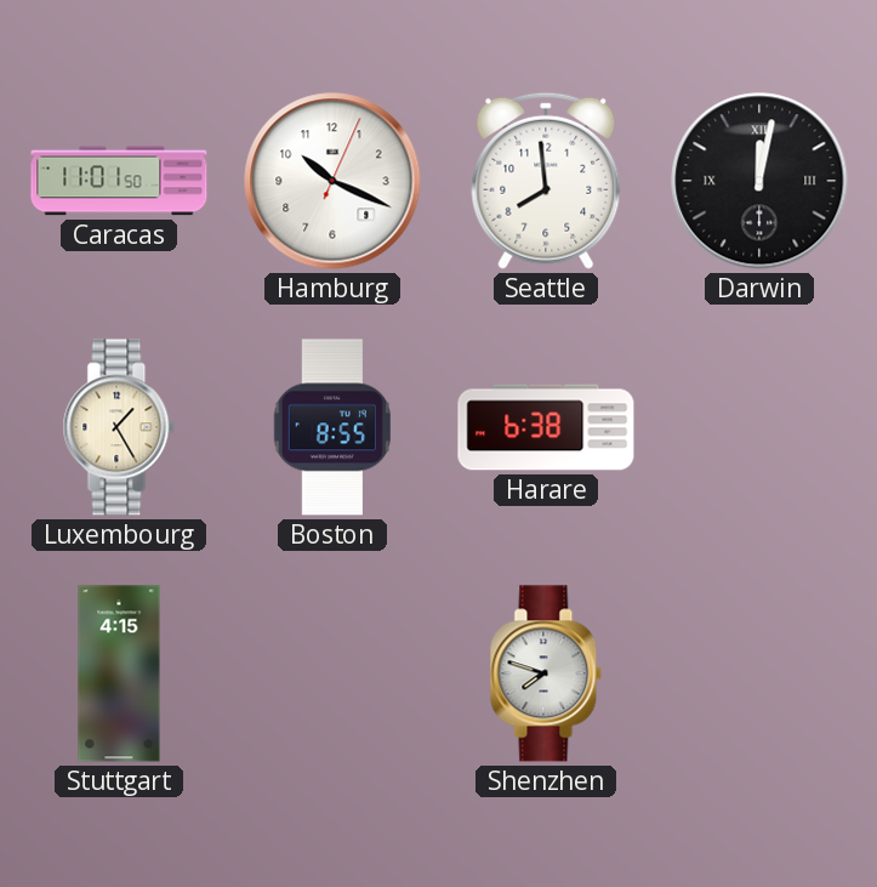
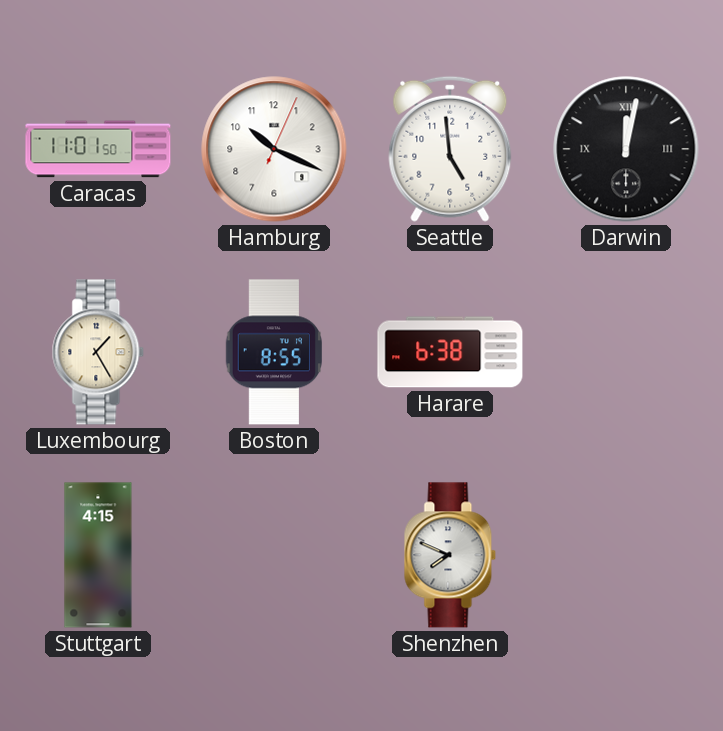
Seattle: 7:59 -> 4:59
Shenzhen: 7:48 -> 7:49
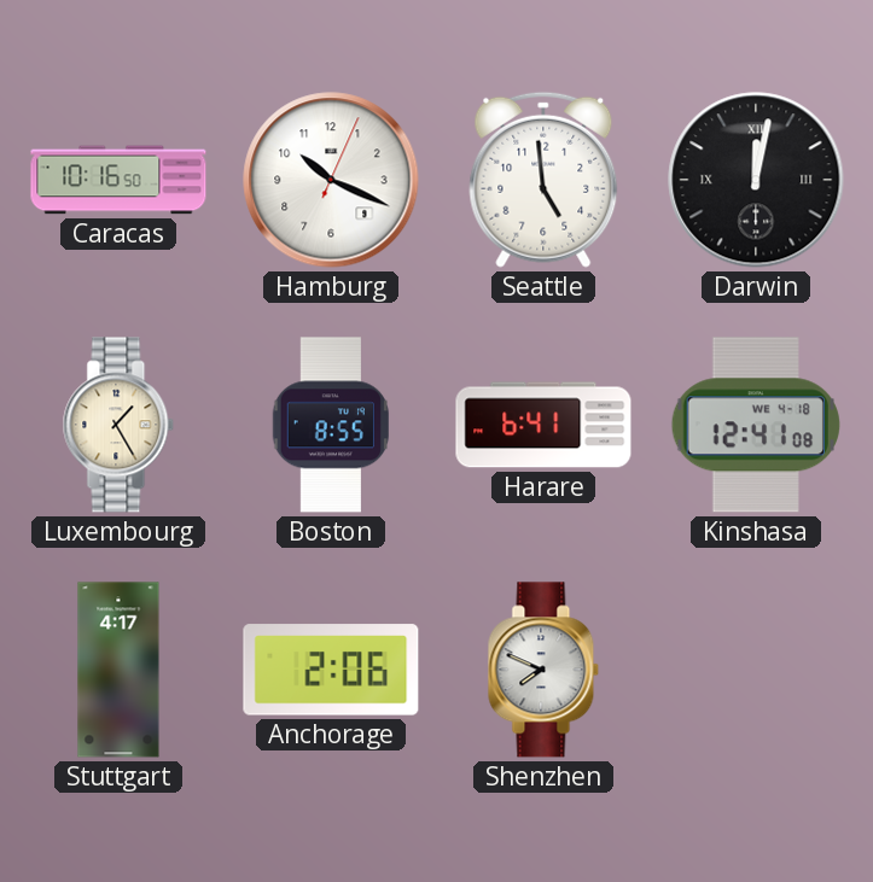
Caracas: 11:01 -> 10:16
Harare: 6:38 -> 6:41
Kinshasa: none -> 12:41
Stuttgart: 4:15 -> 4:17
Anchorage: none -> 2:06
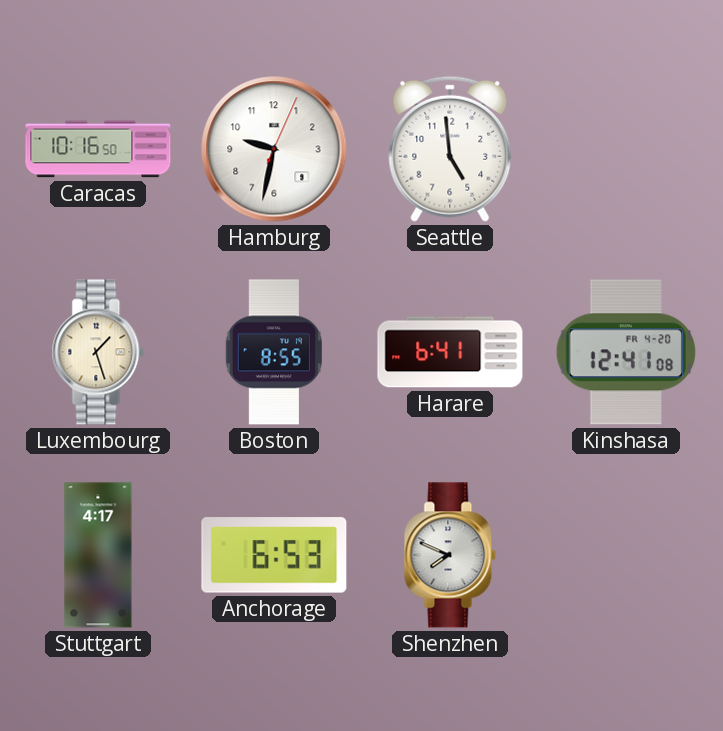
Hamburg: 10:19 -> 9:32
Darwin: 12:02 -> none
Luxembourg: 1:25 -> 1:27
Kinshasa date: WE 4-18 -> FR 4-20
Anchorage: 2:06 -> 6:53
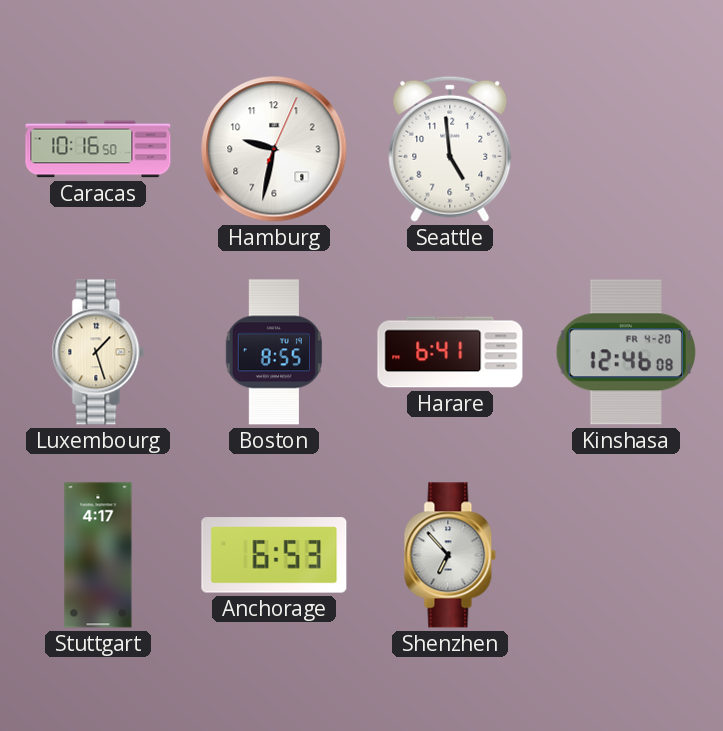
Kinshasa: 12:41 -> 12:46
Shenzhen: 7:49 -> 6:53
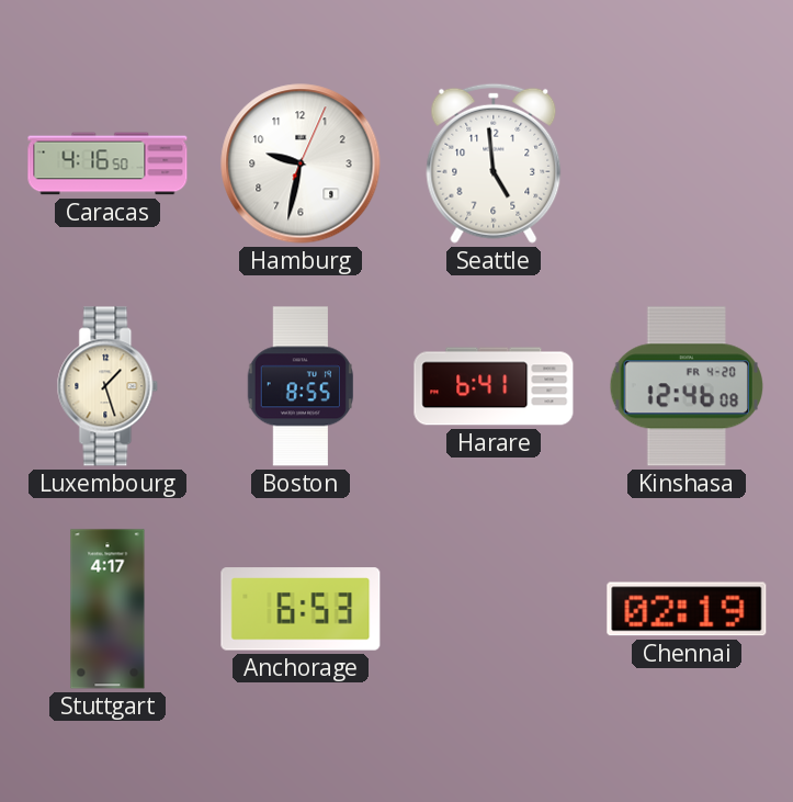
Caracas: 10:16 -> 4:16
Shenzhen: 6:53 -> none
Chennai: none -> 02:19
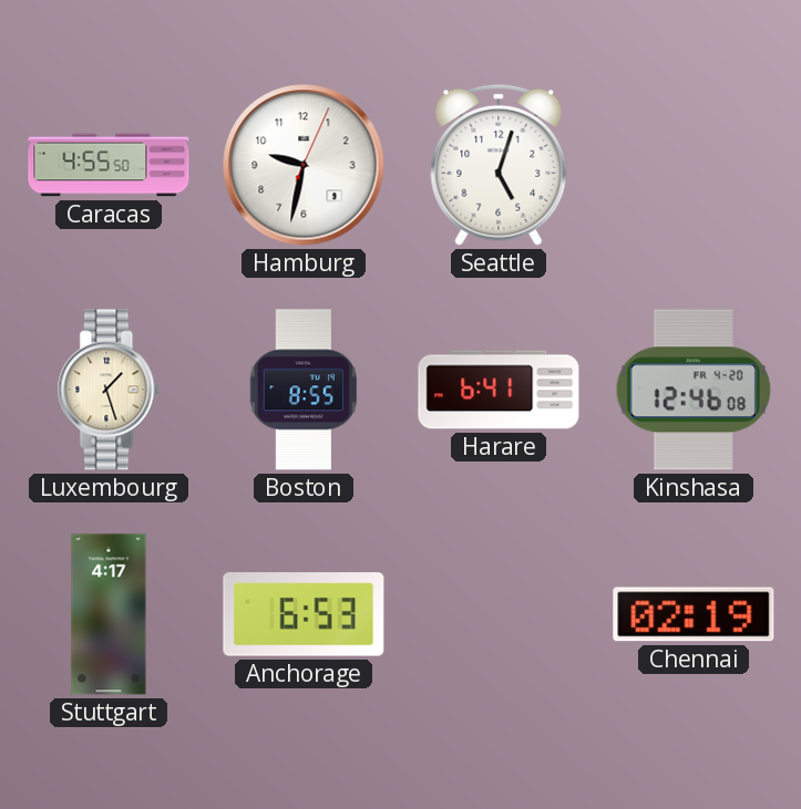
Caracas: 4:16 -> 4:55
Seattle: 4:59 -> 5:03
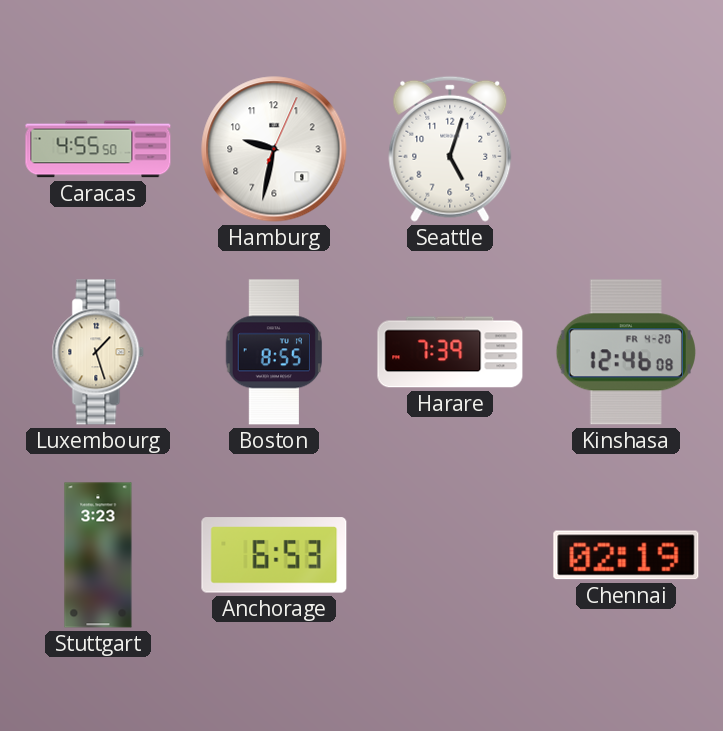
Harare: 6:41 -> 7:39
Stuttgart: 4:17 -> 3:23
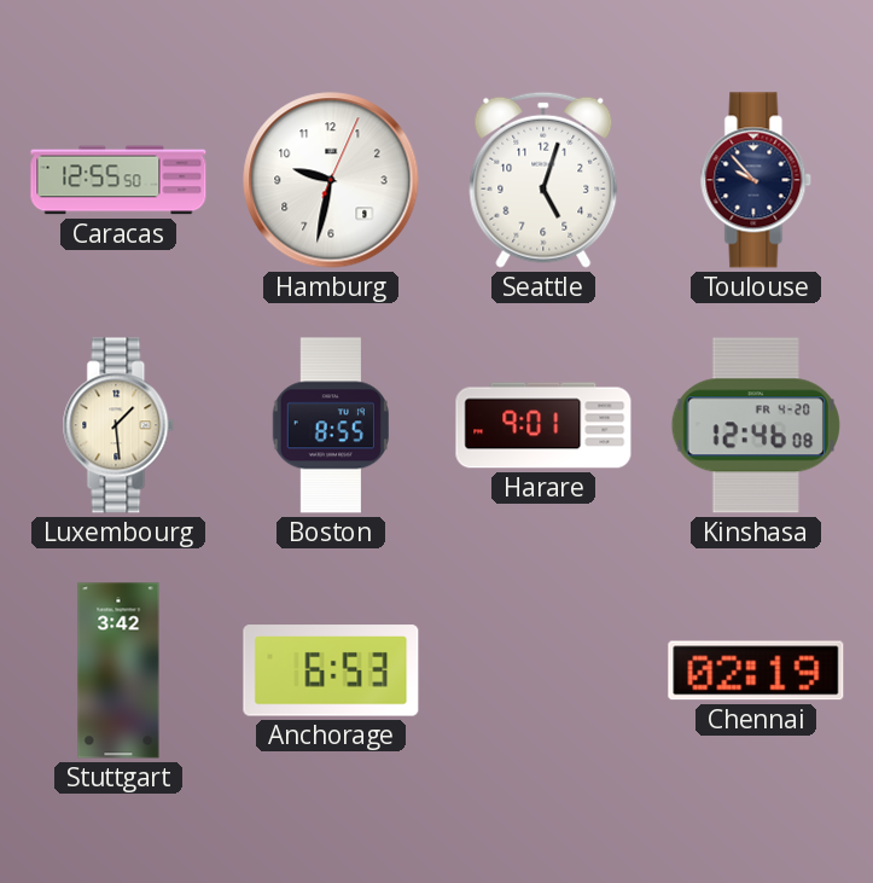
Caracas: 4:55 -> 12:55
Toulouse: none -> 9:53
Luxembourg: 1:27 -> 1:29
Harare: 7:39 -> 9:01
Stuttgart: 3:23 -> 3:42
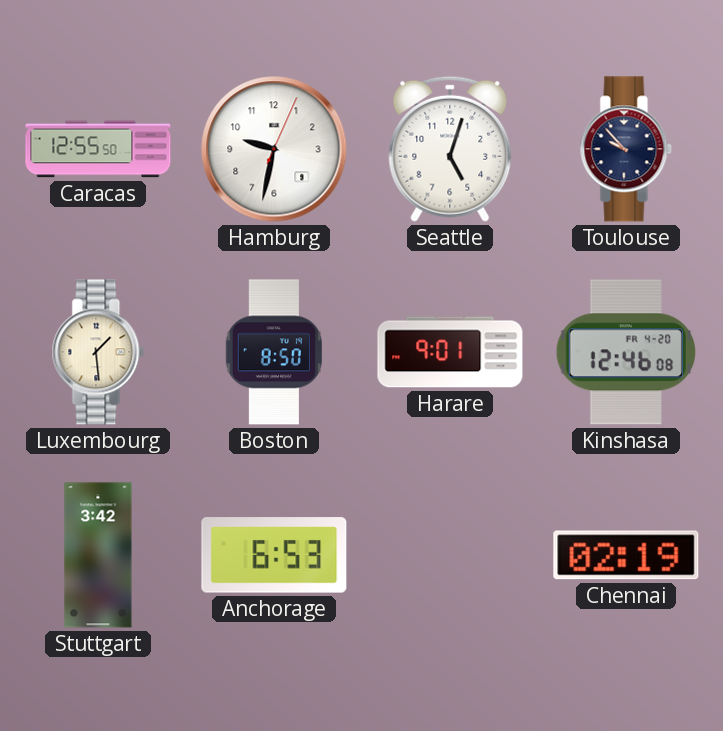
Boston: 8:55 -> 8:50
